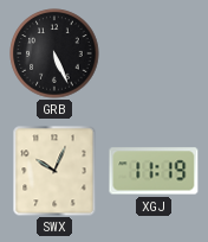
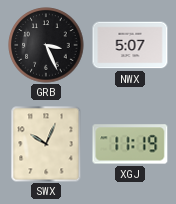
GRB: 5:26 -> 3:26
NWX: none -> 5:07
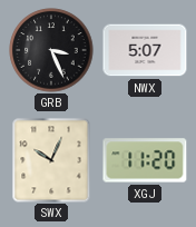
XGJ: 11:19 -> 11:20
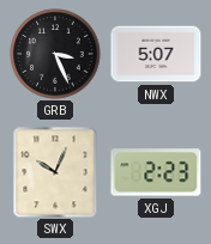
XGJ: 11:20 -> 2:23
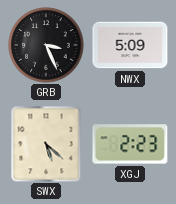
NWX: 5:07 -> 5:09
SWX: 10:04 -> 5:22
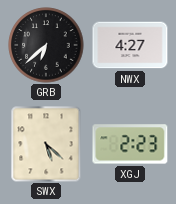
GRB: 3:26 -> 6:38
NWX: 5:09 -> 4:27
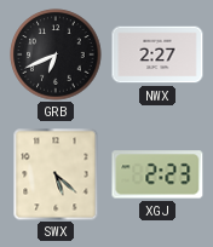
GRB: 6:38 -> 6:41
NWX: 4:27 -> 2:27
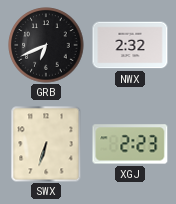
NWX: 2:27 -> 2:32
SWX: 5:22 -> 6:33
